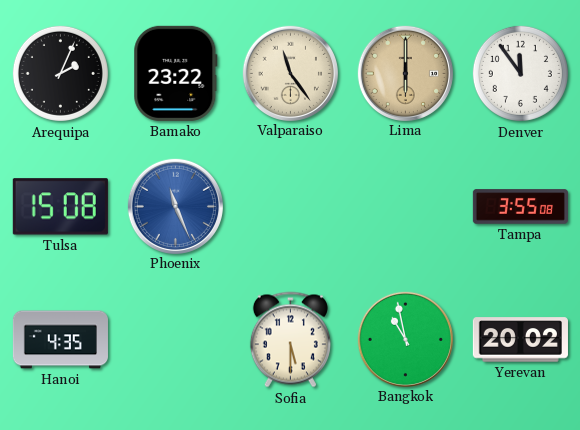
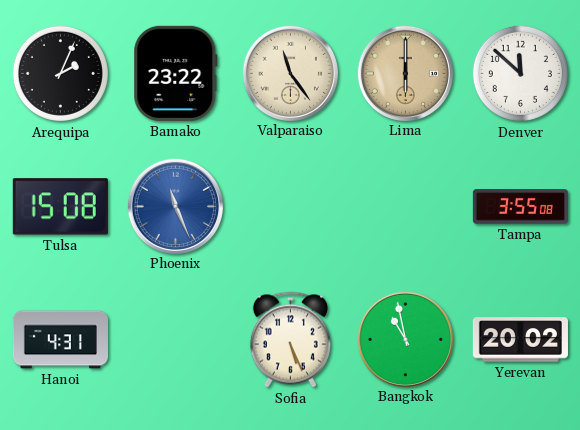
Denver: 11:54 -> 11:52
Hanoi: 4:35 -> 4:31
Sofia: 5:30 -> 5:26
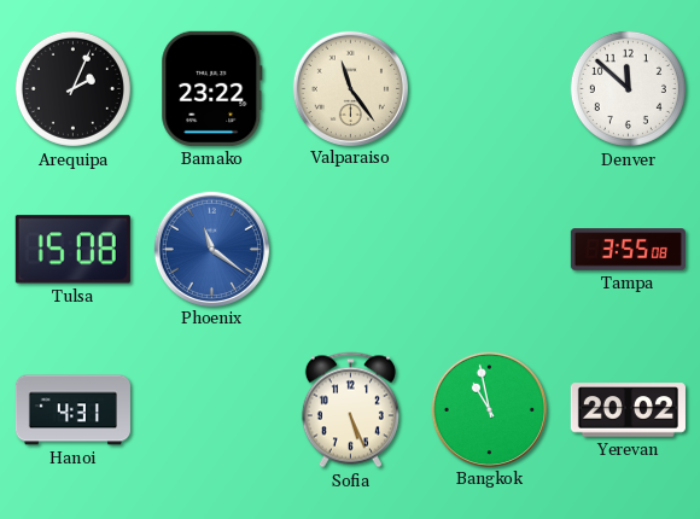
Lima: 6:00 -> none
Phoenix: 11:26 -> 11:21
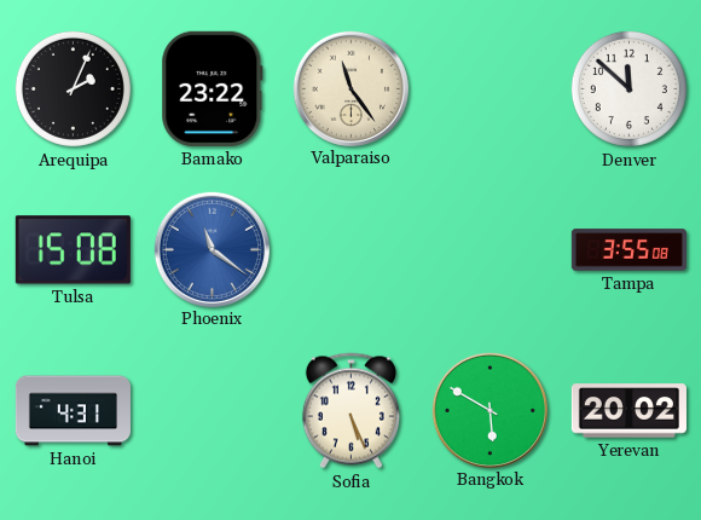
Bangkok: 10:58 -> 5:50
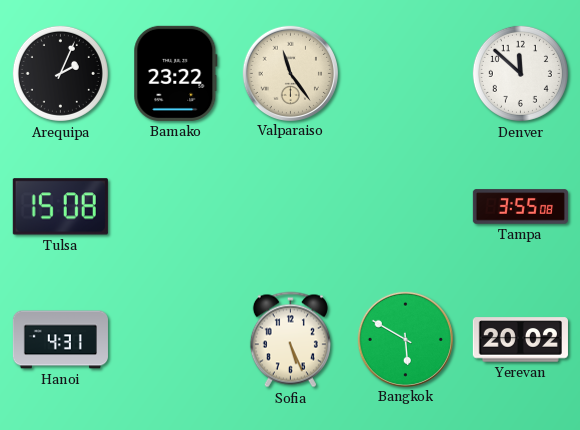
Phoenix: 11:21 -> none
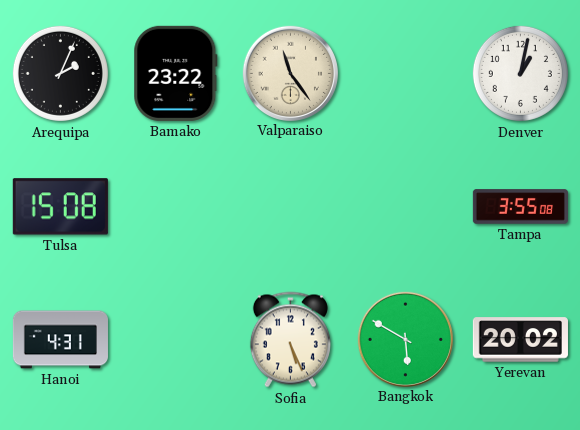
Denver: 11:52 -> 1:02
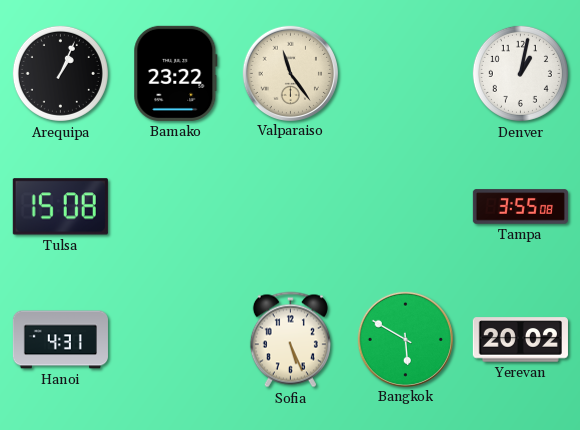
Arequipa: 2:04 -> 1:04
